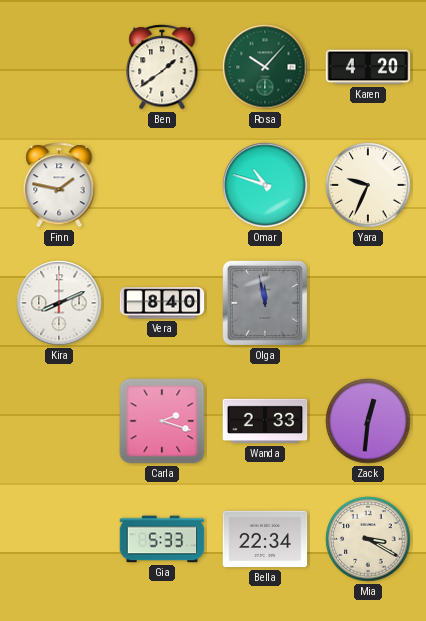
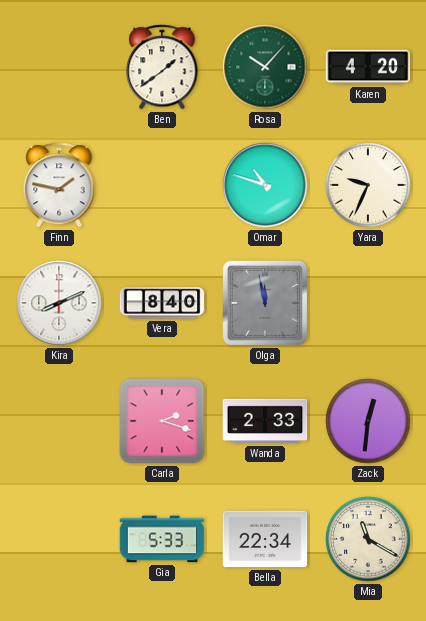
Mia: 3:20 -> 11:20
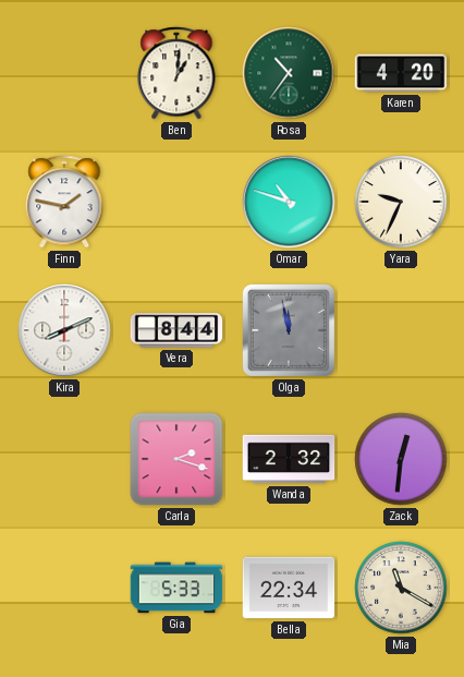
Ben: 1:39 -> 1:01
Rosa: 10:07 -> 10:36
Vera: 8:40 -> 8:44
Wanda: 2:33 -> 2:32
